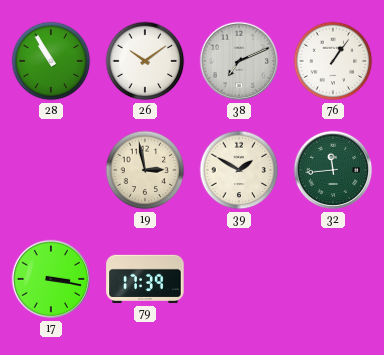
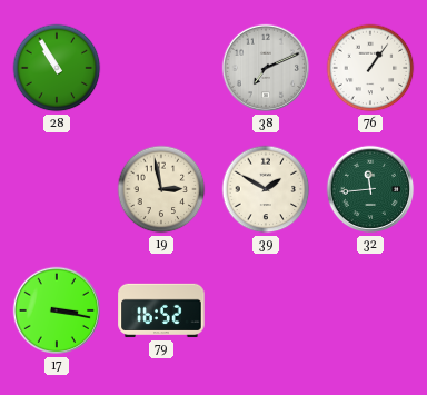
26: 10:09 -> none
79: 17:39 -> 16:52
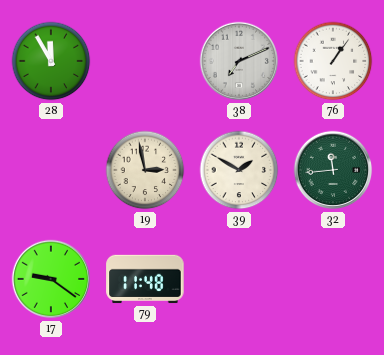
28: 10:55 -> 11:55
17: 3:17 -> 9:21
79: 16:52 -> 11:48
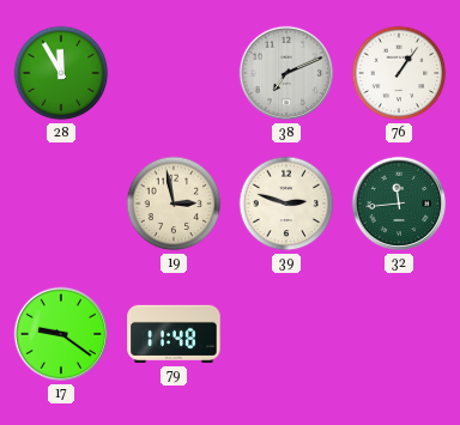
39: 1:50 -> 2:48
